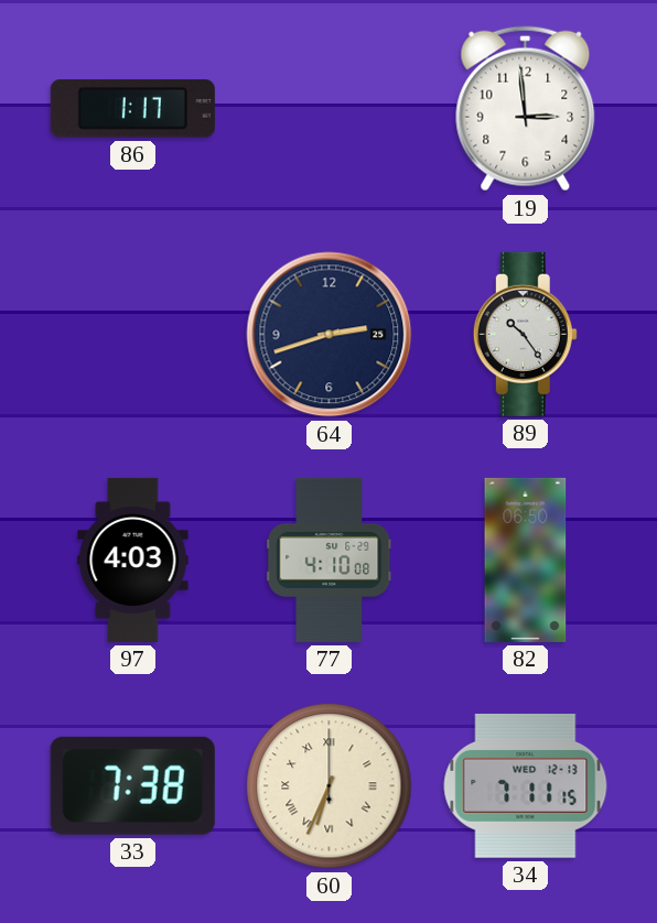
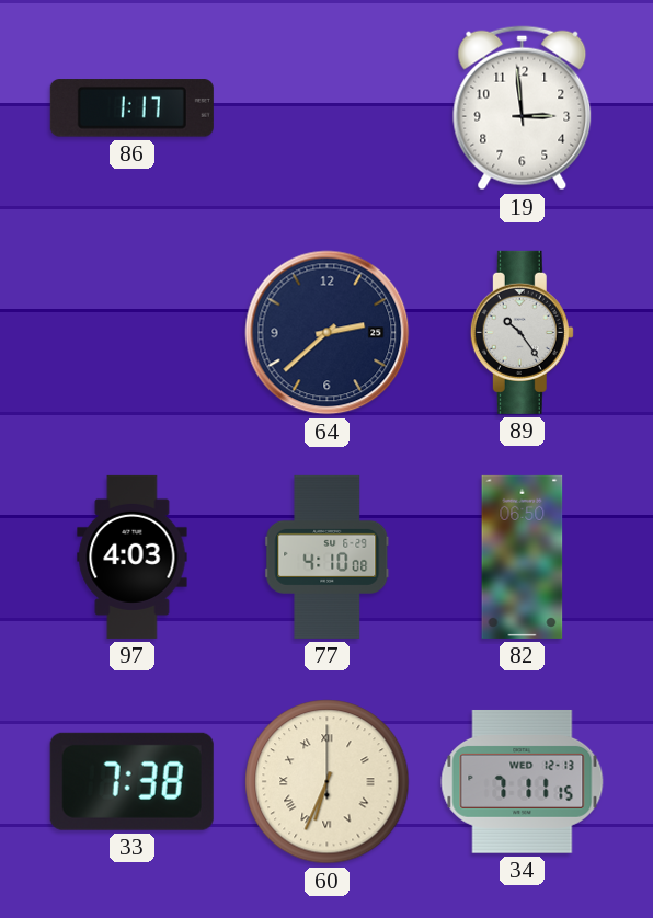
64: 2:42 -> 2:38
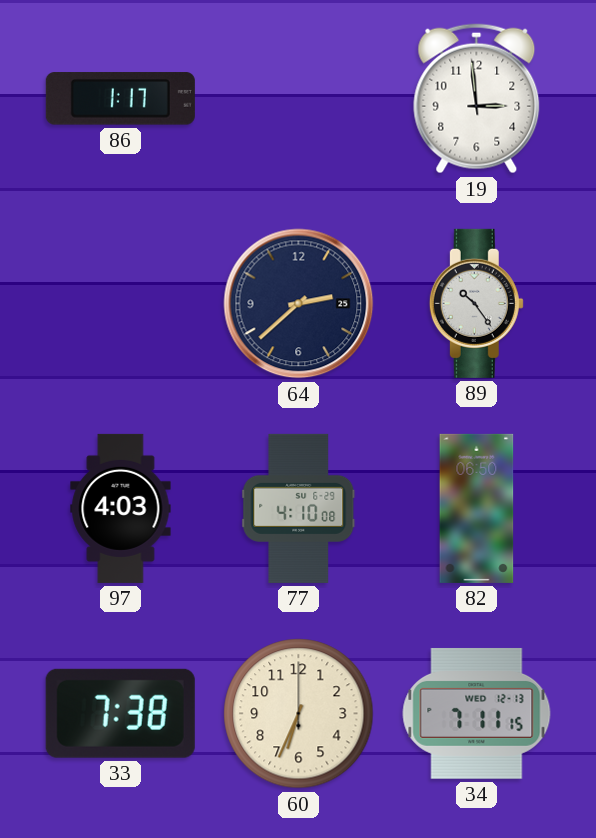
60 numerals: Roman -> Arabic
